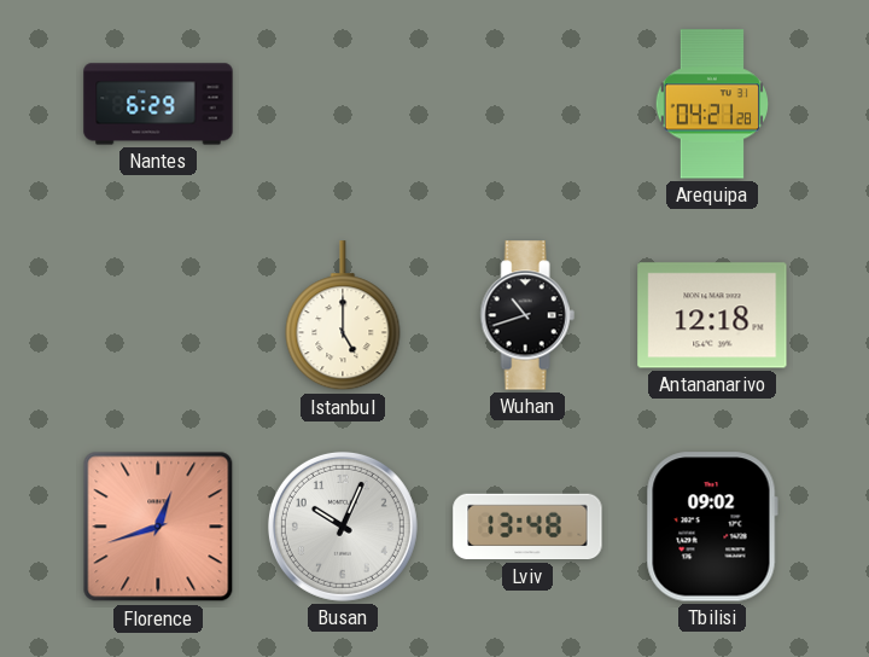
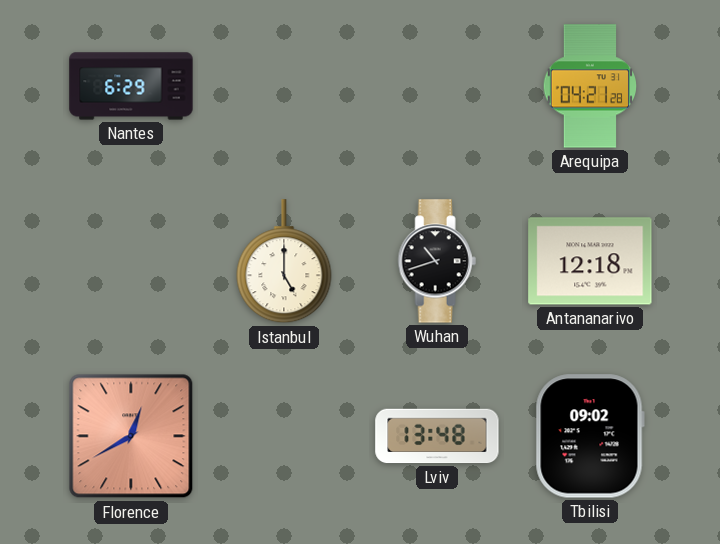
Florence: 12:42 -> 12:40
Busan: 10:04 -> none
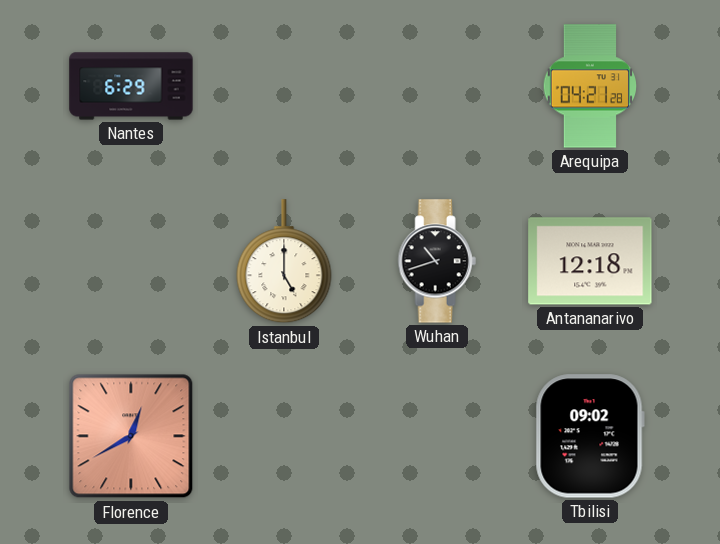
Lviv: 13:48 -> none
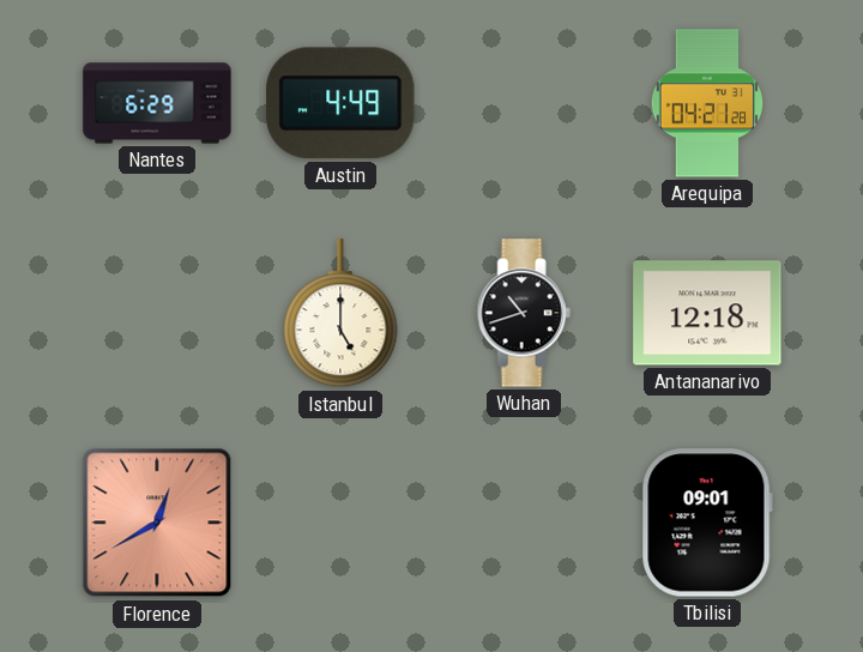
Austin: none -> 4:49
Tbilisi: 09:02 -> 09:01
